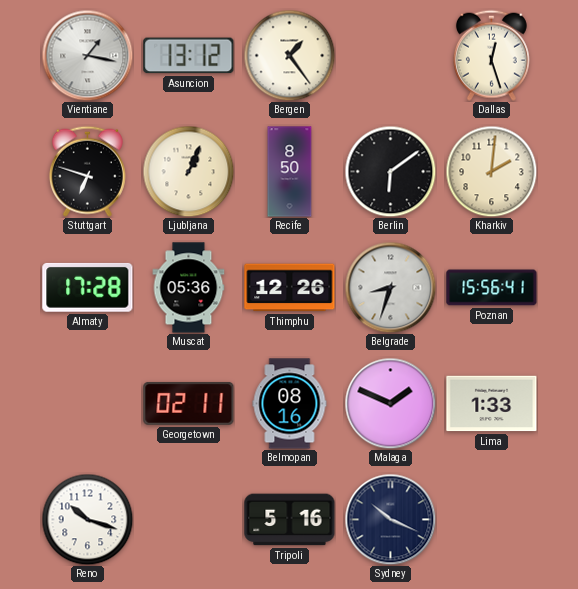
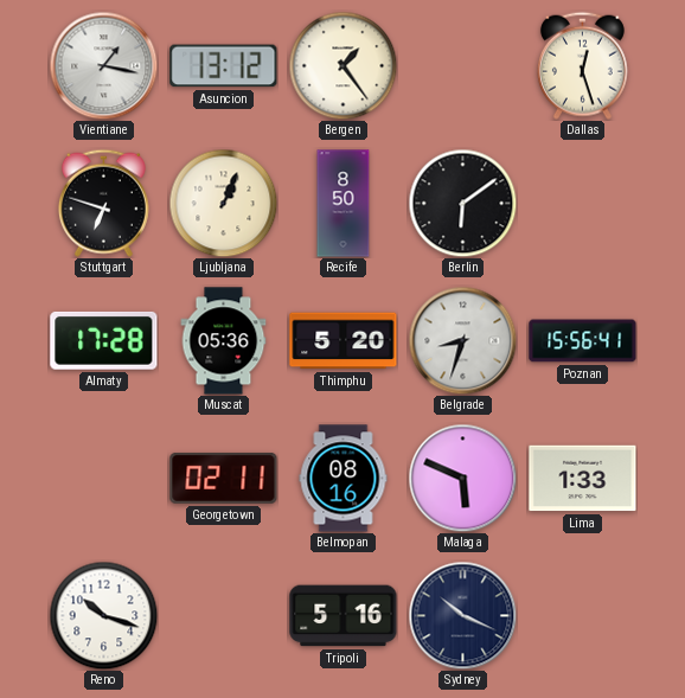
Kharkiv: 2:01 -> none
Thimphu: 12:26 -> 5:20
Malaga: 1:49 -> 5:49
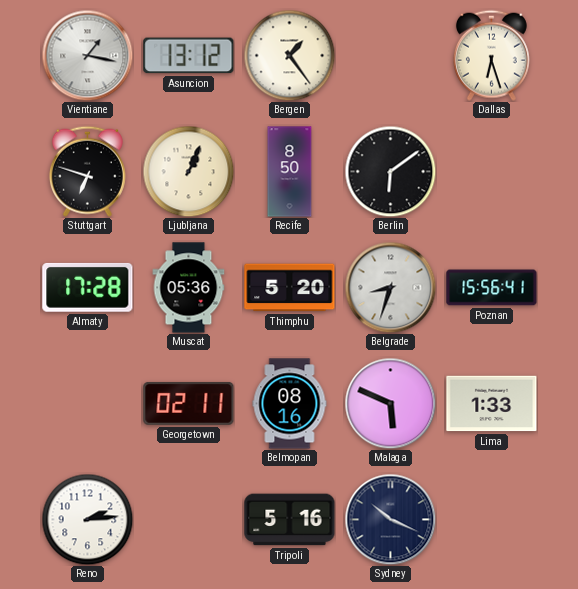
Dallas: 12:27 -> 6:27
Reno: 10:18 -> 2:14
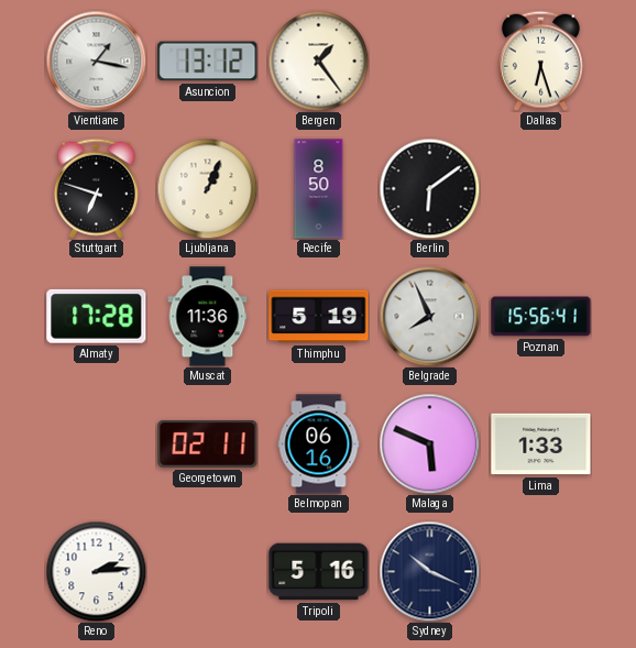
Muscat: 05:36 -> 11:36
Thimphu: 5:20 -> 5:19
Belgrade: 8:33 -> 7:56
Belmopan: 08:16 -> 06:16
